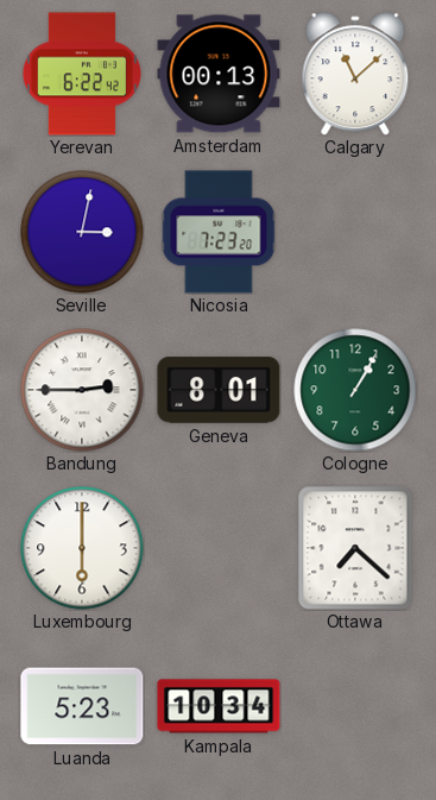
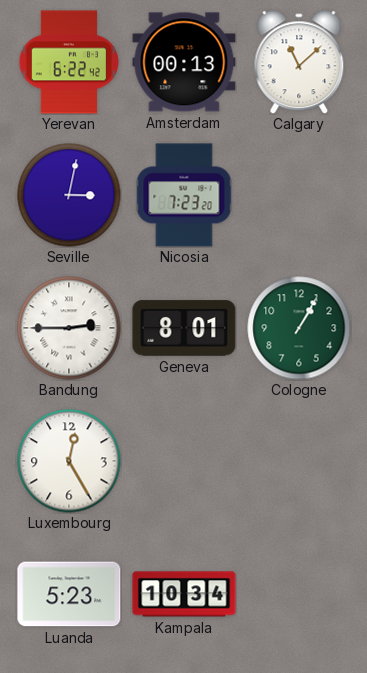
Luxembourg: 6:00 -> 12:25
Ottawa: 7:22 -> none
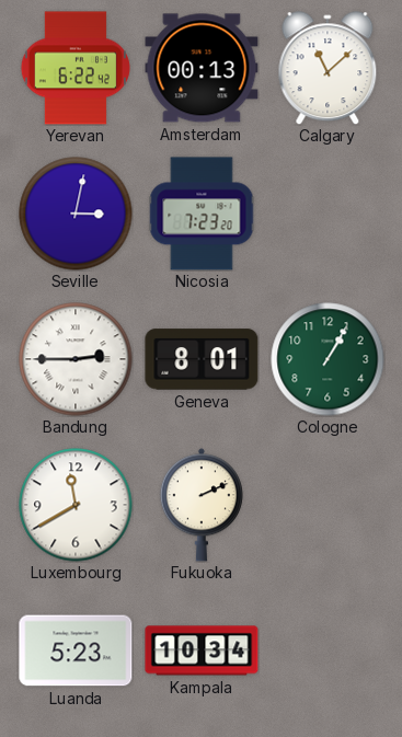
Luxembourg: 12:25 -> 11:40
Fukuoka: none -> 2:11
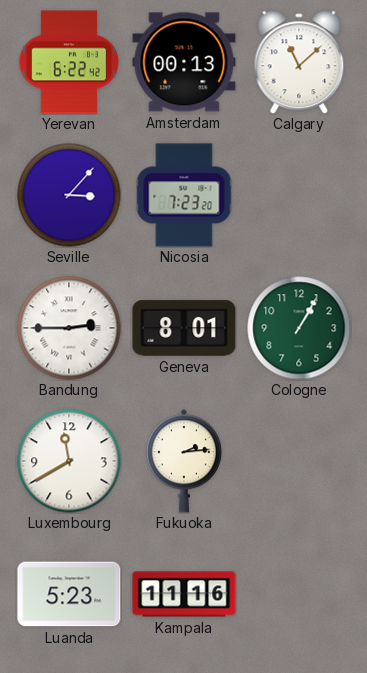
Seville: 3:02 -> 3:07
Fukuoka: 2:11 -> 2:14
Kampala: 10:34 -> 11:16
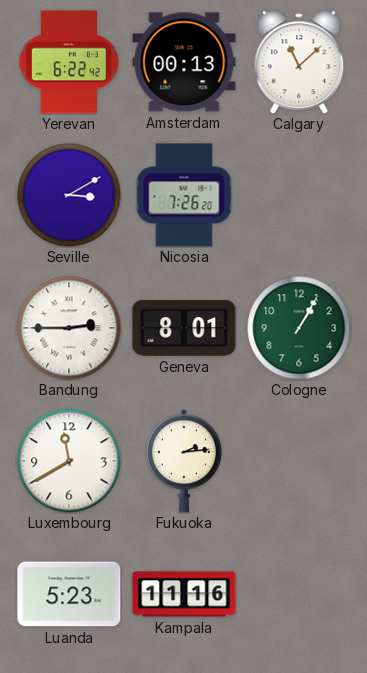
Seville: 3:07 -> 3:10
Nicosia: 7:23 -> 7:26
